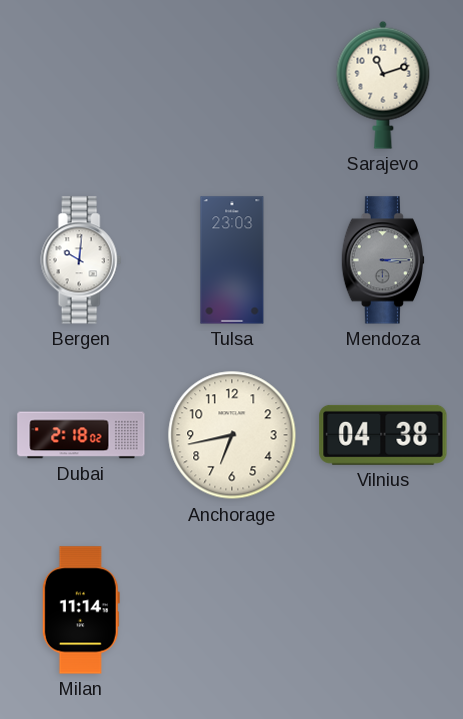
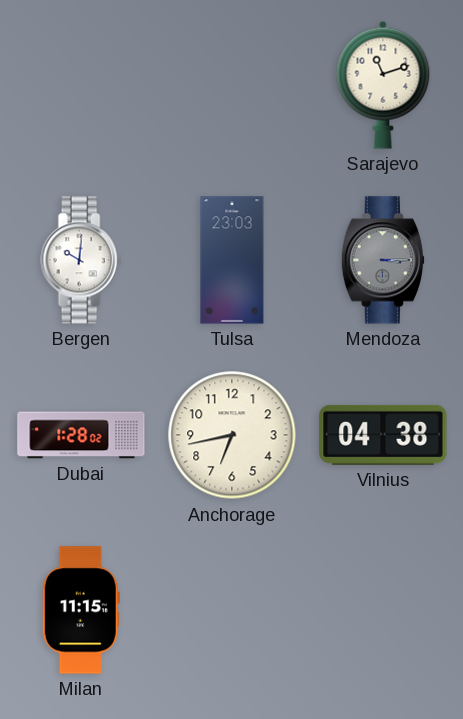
Dubai: 2:18 -> 1:28
Milan: 11:14 -> 11:15
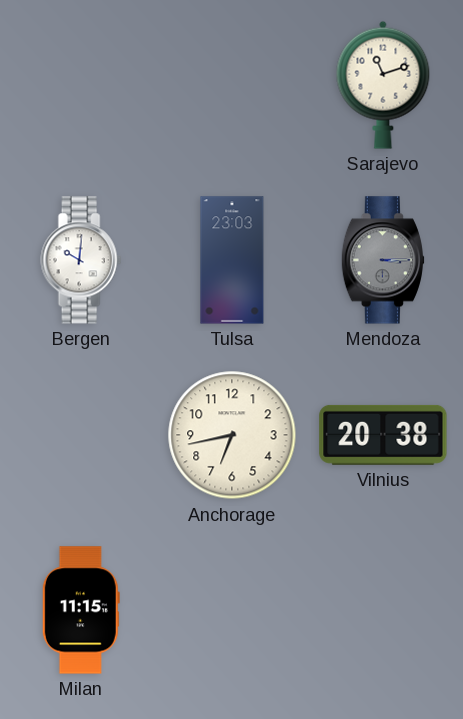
Dubai: 1:28 -> none
Vilnius: 04:38 -> 20:38
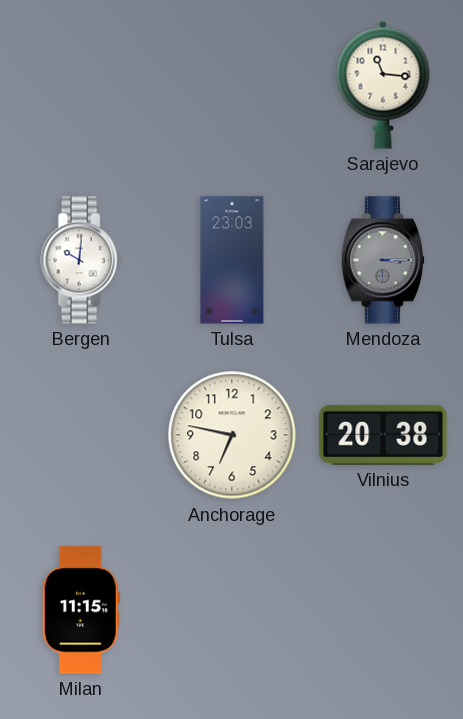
Sarajevo: 11:12 -> 11:16
Anchorage: 6:43 -> 6:47
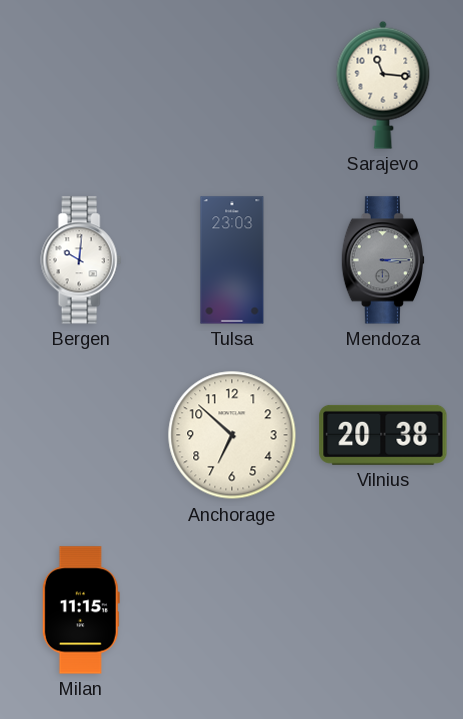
Anchorage: 6:47 -> 6:52
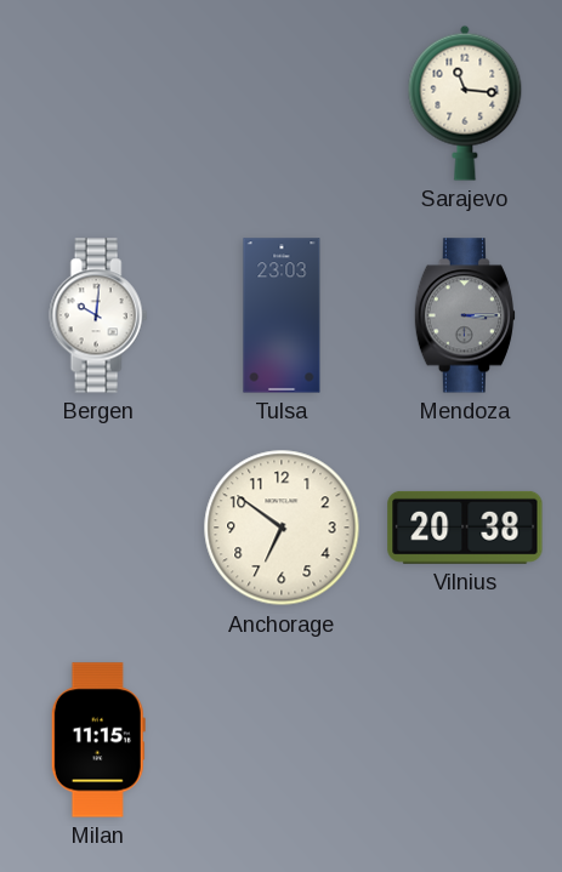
Anchorage: 6:52 -> 6:51
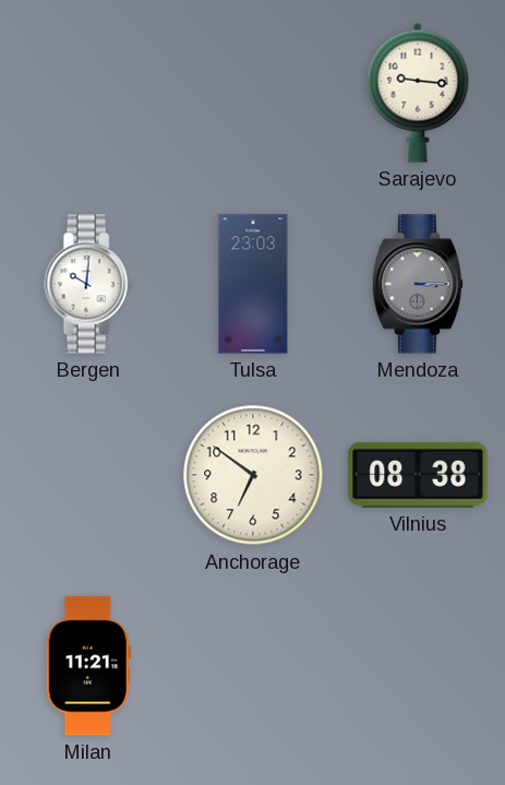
Sarajevo: 11:16 -> 9:16
Vilnius: 20:38 -> 08:38
Milan: 11:15 -> 11:21
